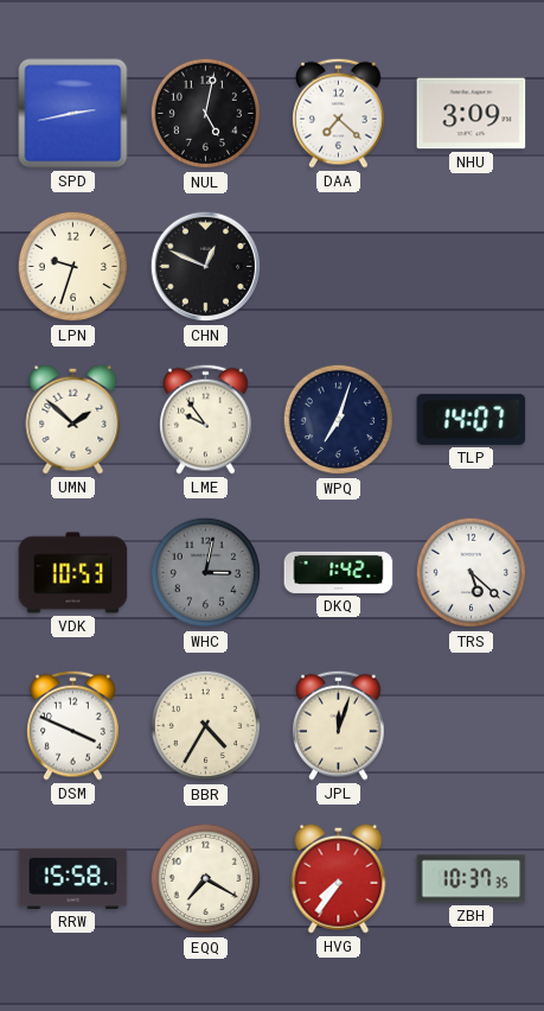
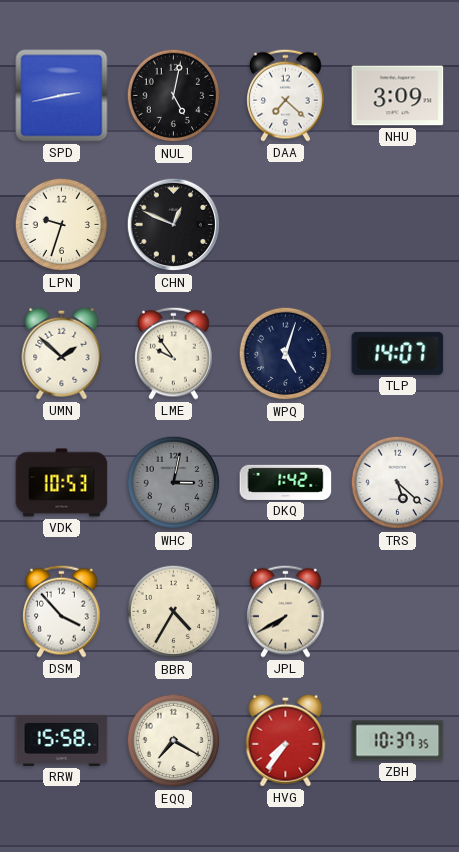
WPQ: 7:03 -> 5:03
DSM: 3:49 -> 3:53
JPL: 12:03 -> 7:40
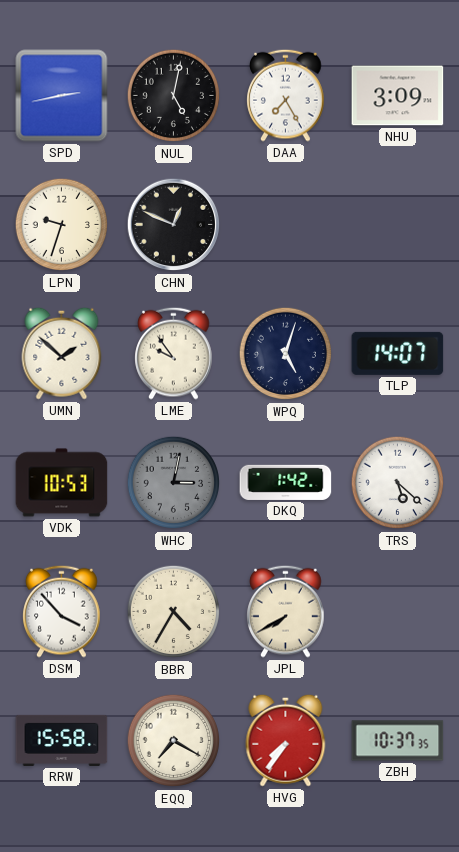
DAA: 7:22 -> 7:25
